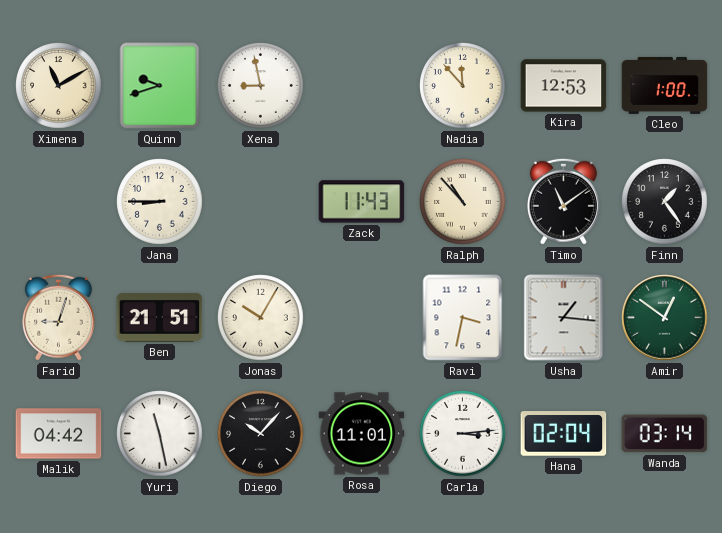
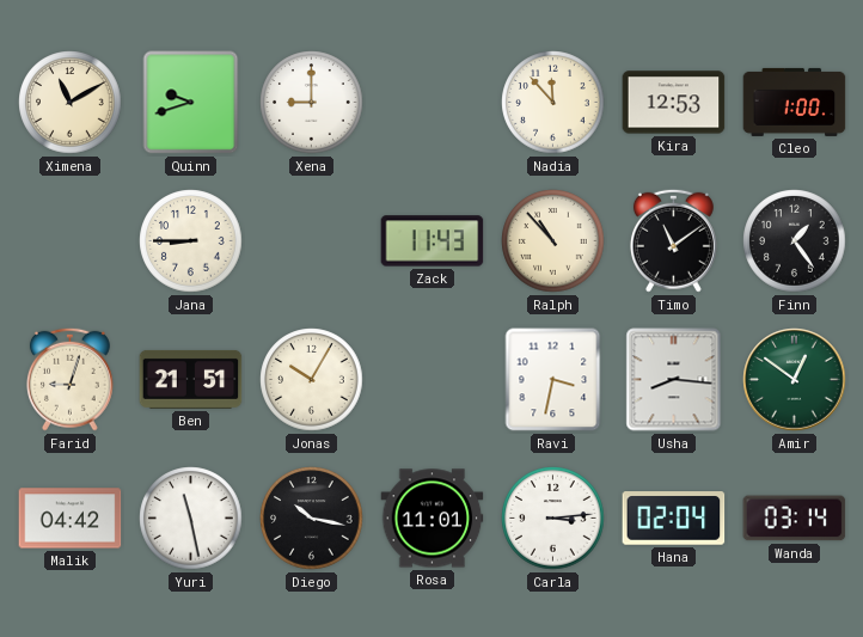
Xena: 8:58 -> 9:00
Usha: 1:16 -> 8:16
Diego: 10:07 -> 10:17
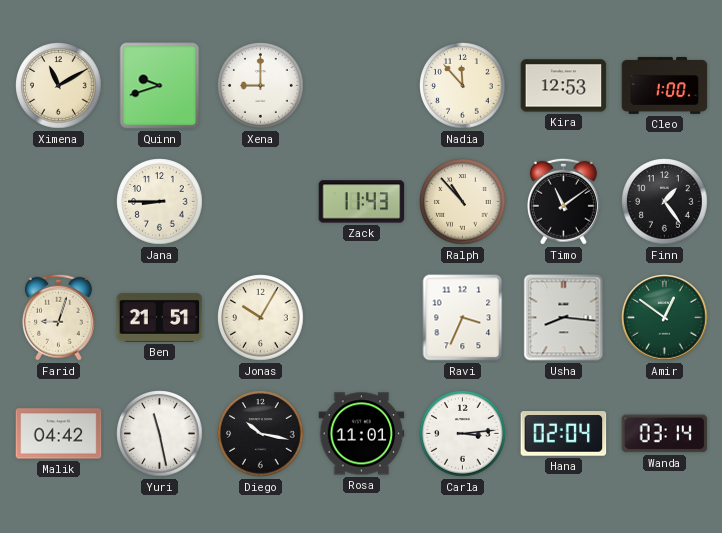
Ravi: 3:32 -> 3:34
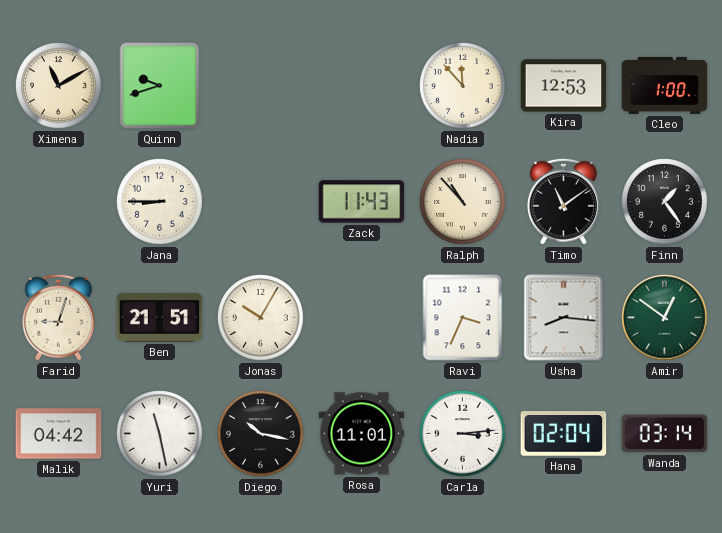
Xena: 9:00 -> none
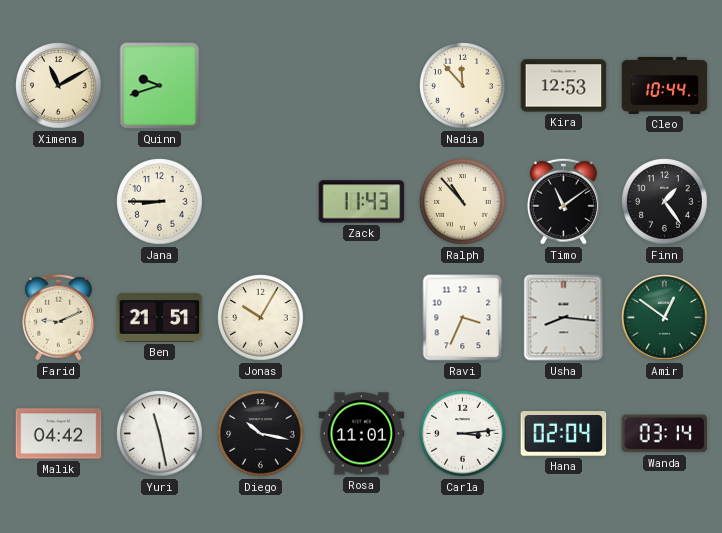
Cleo: 1:00 -> 10:44
Farid: 9:03 -> 9:11
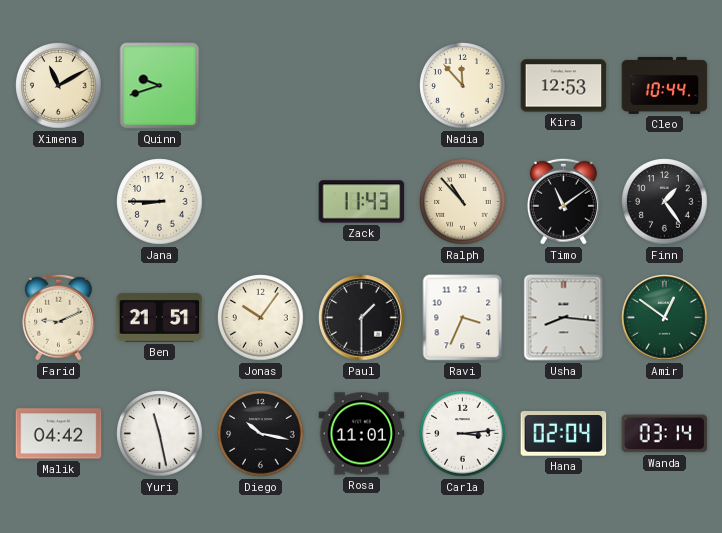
Jonas: 10:05 -> 10:06
Paul: none -> 1:30
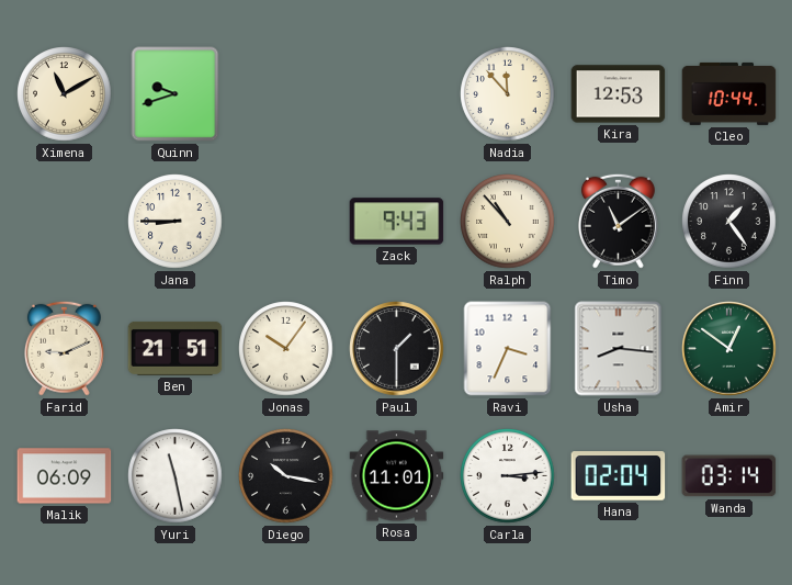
Zack: 11:43 -> 9:43
Malik: 04:42 -> 06:09
